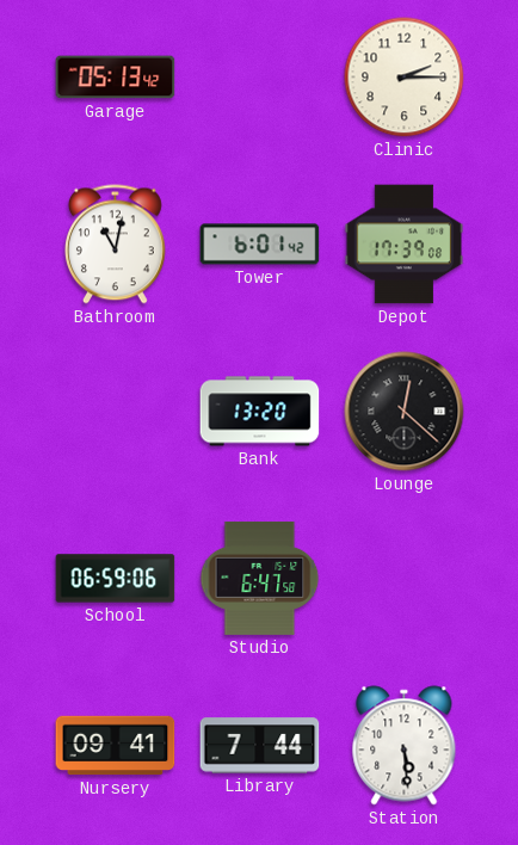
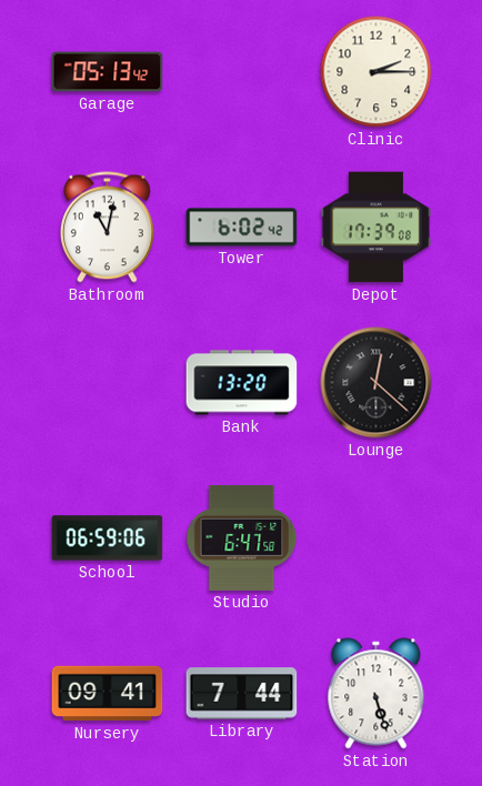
Tower: 6:01 -> 6:02
Station: 5:29 -> 5:27
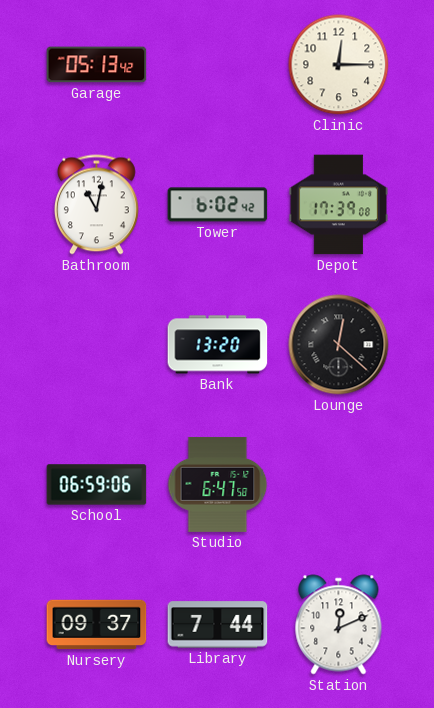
Clinic: 2:15 -> 12:15
Nursery: 09:41 -> 09:37
Station: 5:27 -> 12:11
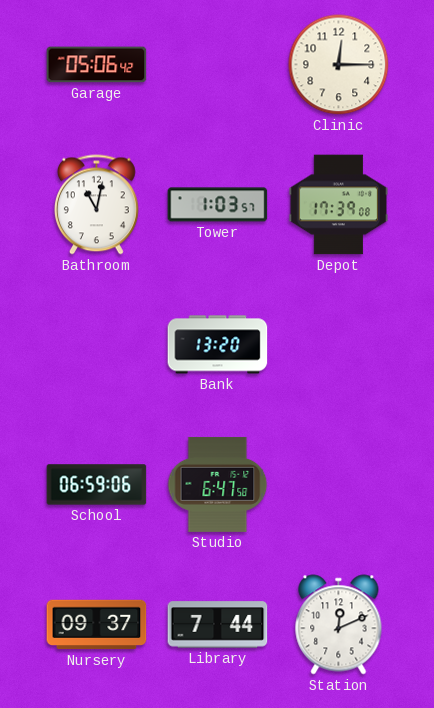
Garage: 05:13 -> 05:06
Tower: 6:02 -> 1:03
Lounge: 12:22 -> none
